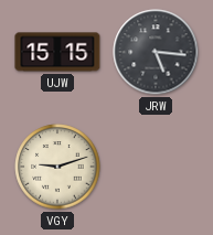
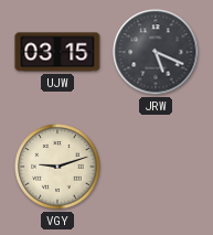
UJW: 15:15 -> 03:15
JRW: 5:16 -> 5:19
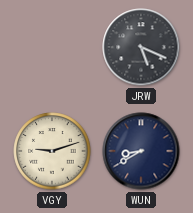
UJW: 03:15 -> none
WUN: none -> 8:40
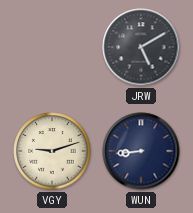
JRW: 5:19 -> 5:10
WUN: 8:40 -> 8:44
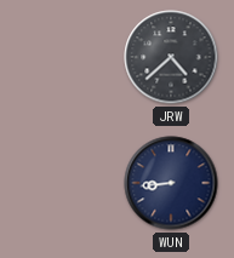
JRW: 5:10 -> 4:38
VGY: 9:12 -> none
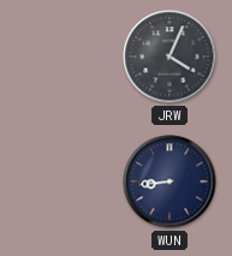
JRW: 4:38 -> 4:04
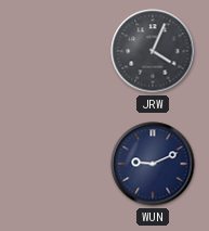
WUN: 8:44 -> 9:11
